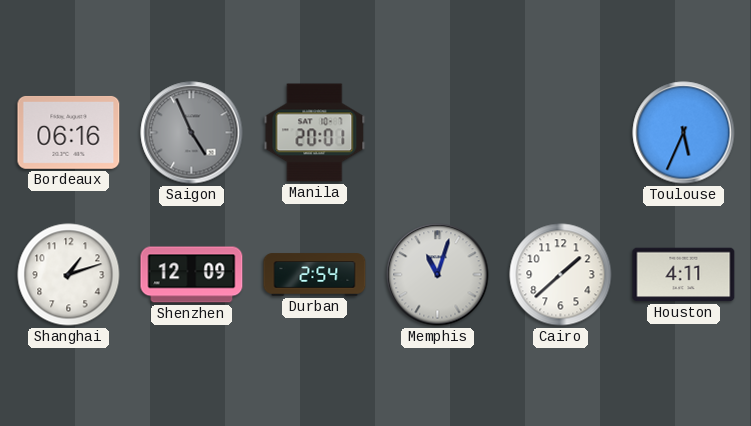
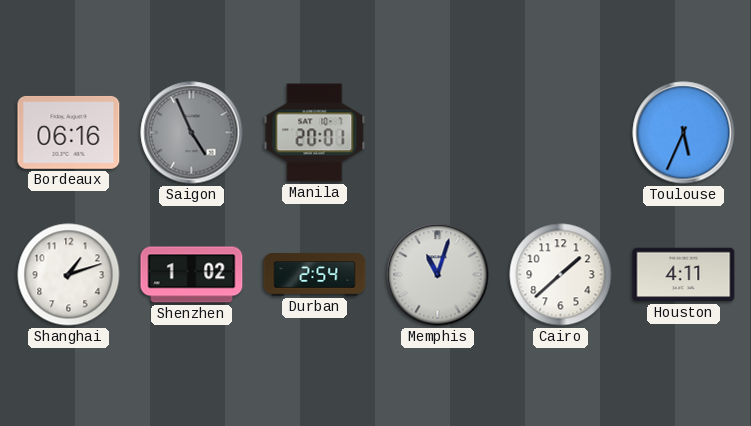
Shenzhen: 12:09 -> 1:02
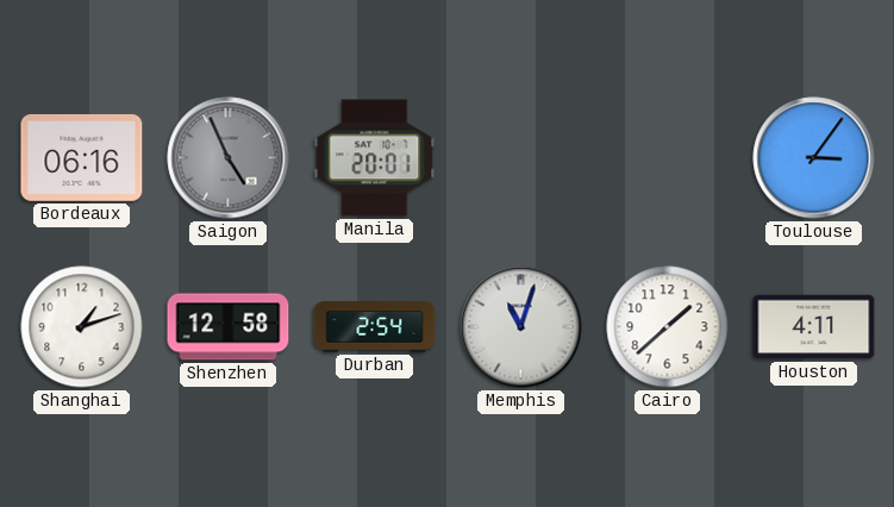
Toulouse: 5:34 -> 3:06
Shenzhen: 1:02 -> 12:58
